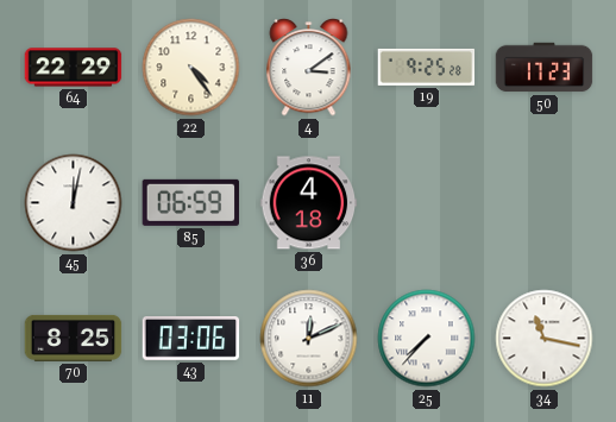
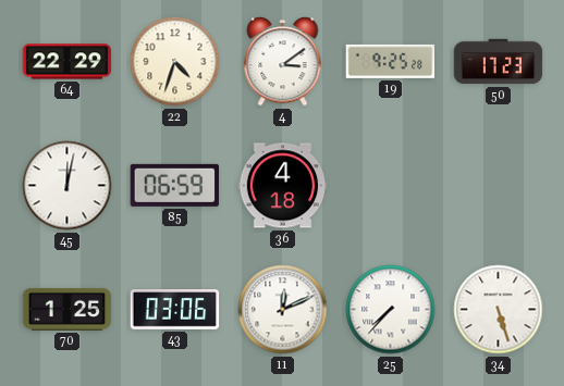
22: 4:24 -> 4:33
70: 8:25 -> 1:25
34: 11:17 -> 5:27
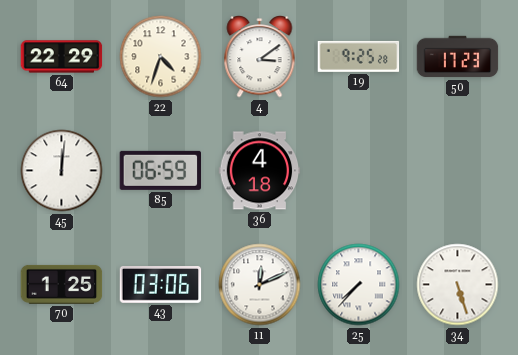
45: 12:02 -> 12:01
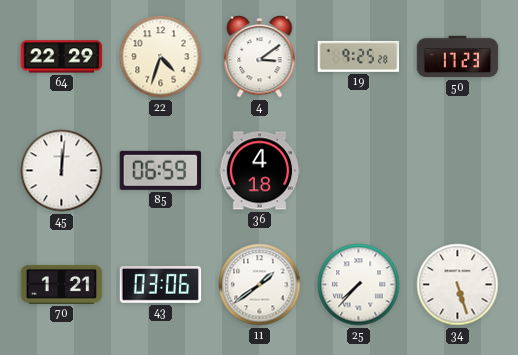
70: 1:25 -> 1:21
11: 12:11 -> 1:39
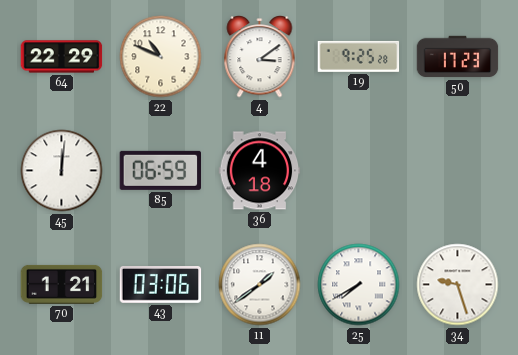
22: 4:33 -> 10:49
25: 7:37 -> 7:40
34: 5:27 -> 9:27
